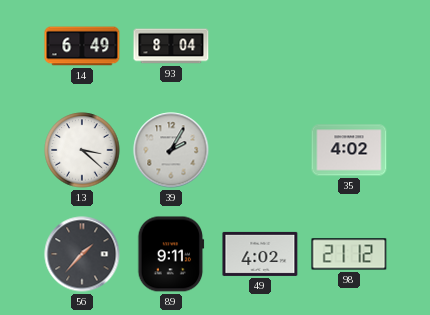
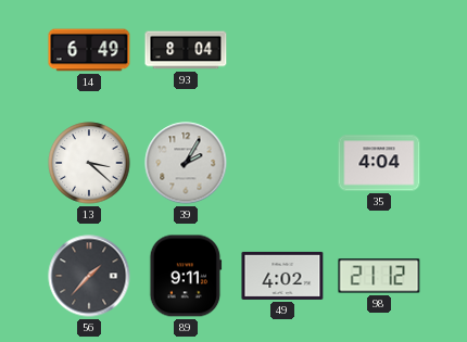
35: 4:02 -> 4:04
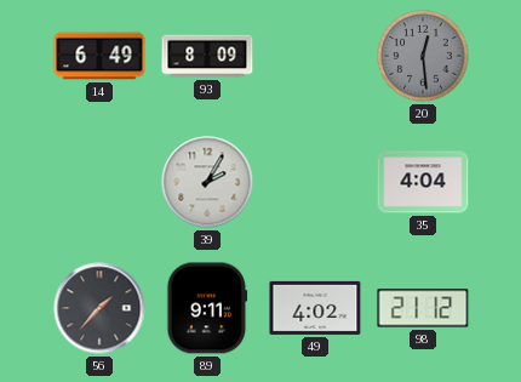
93: 8:04 -> 8:09
20: none -> 12:29
13: 3:22 -> none
